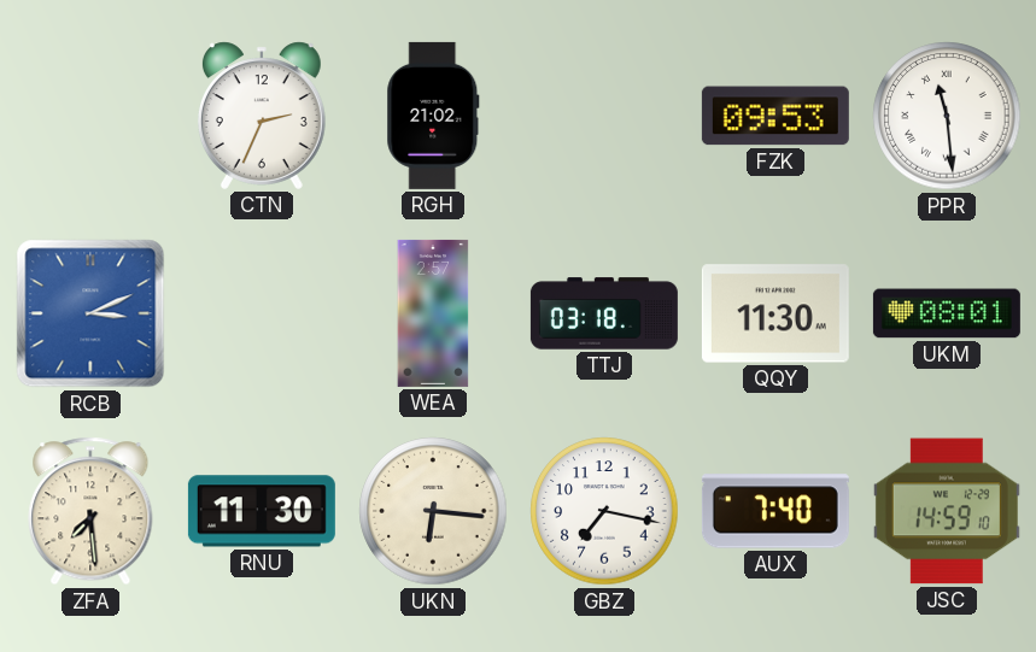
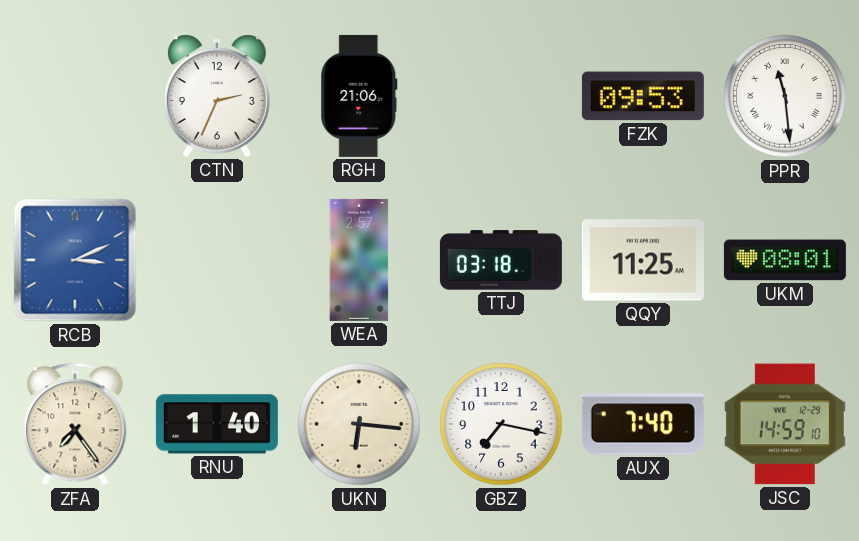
RGH: 21:02 -> 21:06
QQY: 11:30 -> 11:25
ZFA: 7:29 -> 7:24
RNU: 11:30 -> 1:40
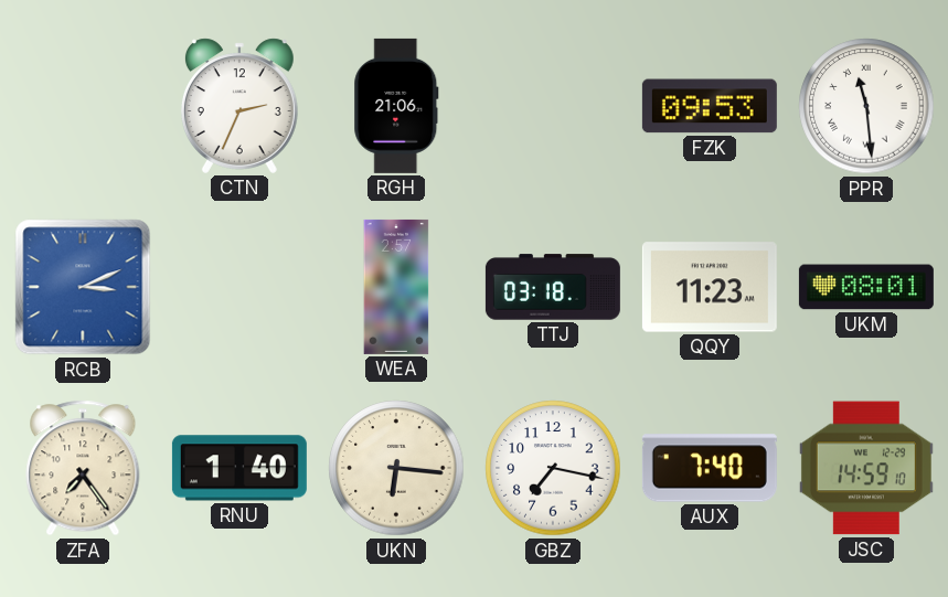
QQY: 11:25 -> 11:23
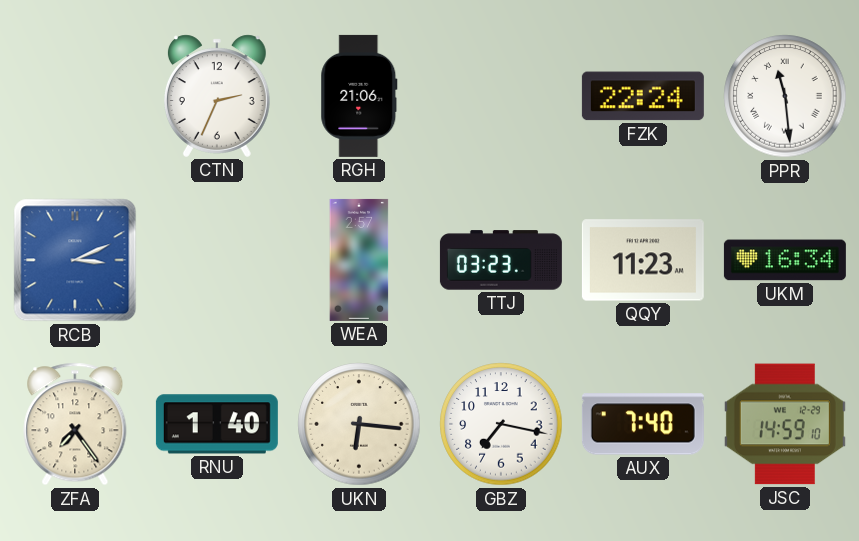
FZK: 09:53 -> 22:24
TTJ: 03:18 -> 03:23
UKM: 08:01 -> 16:34
